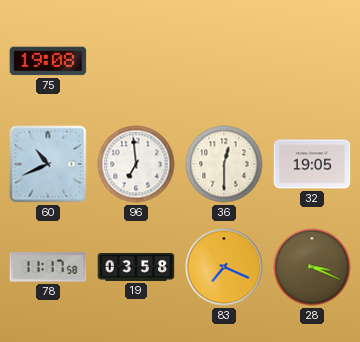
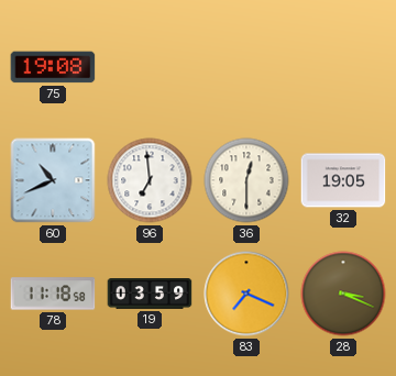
78: 11:17 -> 11:18
19: 03:58 -> 03:59
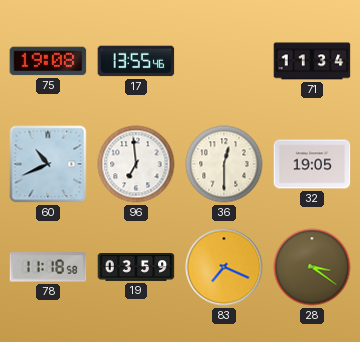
17: none -> 13:55
71: none -> 11:34
28: 3:19 -> 3:21
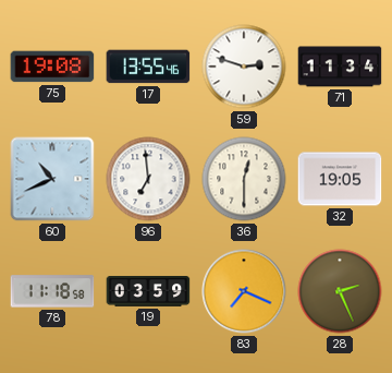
59: none -> 2:48
28: 3:21 -> 2:26
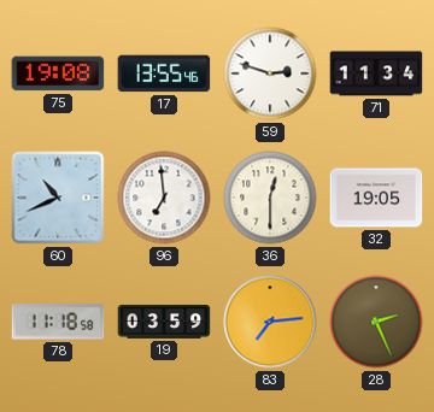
83: 7:19 -> 7:14
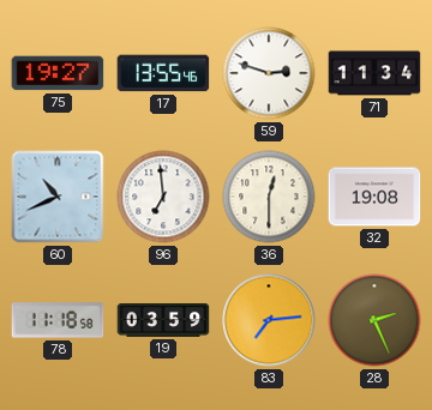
75: 19:08 -> 19:27
32: 19:05 -> 19:08
